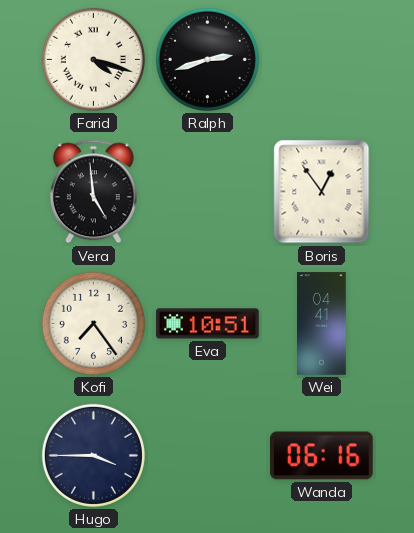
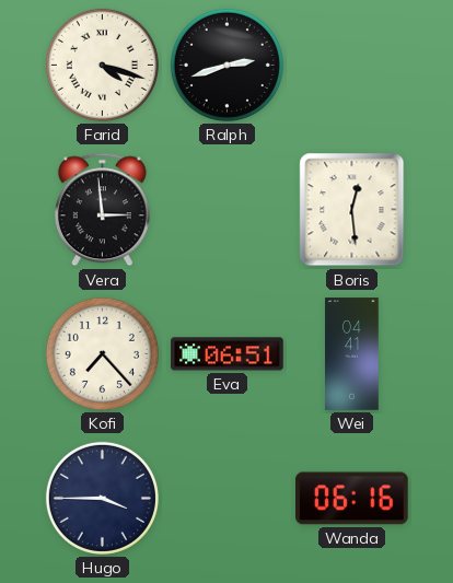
Vera: 4:59 -> 2:59
Boris: 12:54 -> 12:29
Kofi: 7:24 -> 7:23
Eva: 10:51 -> 06:51
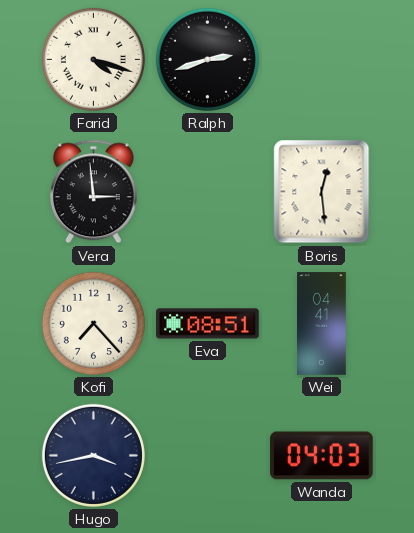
Eva: 06:51 -> 08:51
Hugo: 3:45 -> 3:43
Wanda: 06:16 -> 04:03
